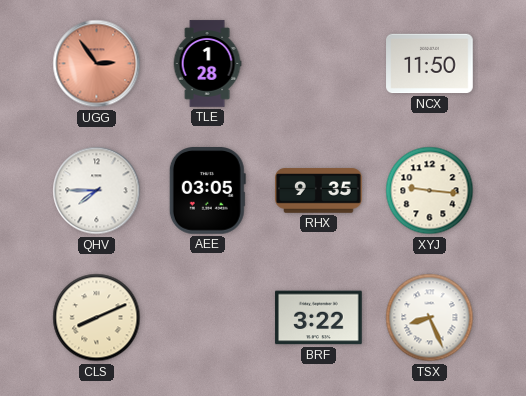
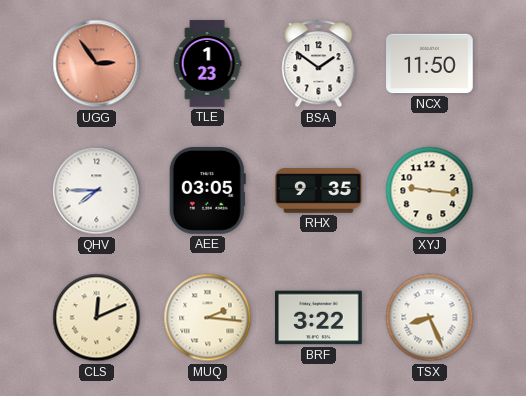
TLE: 1:28 -> 1:23
BSA: none -> 1:51
CLS: 8:11 -> 12:11
MUQ: none -> 2:16
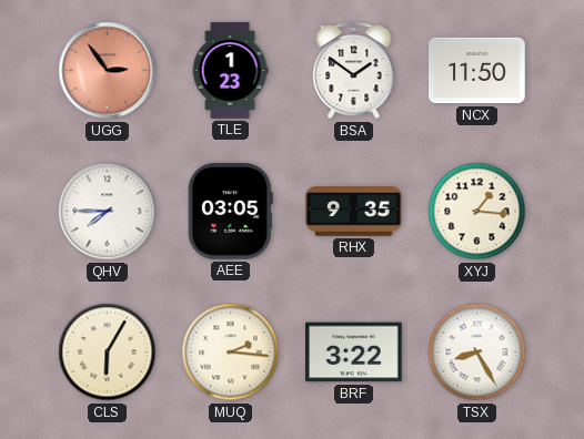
XYJ: 9:16 -> 1:16
CLS: 12:11 -> 6:05
TSX: 8:26 -> 8:25
